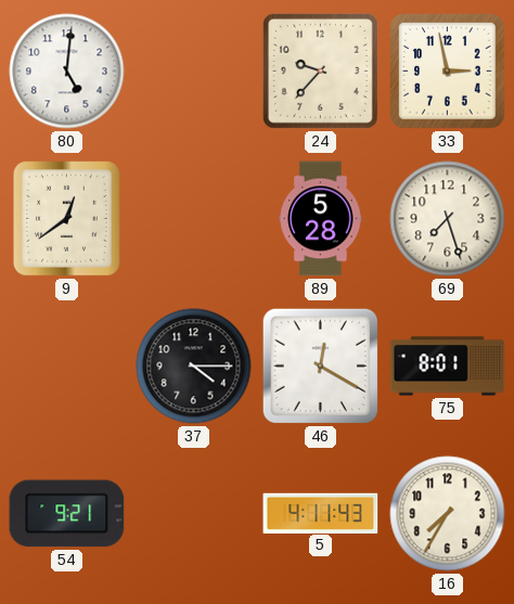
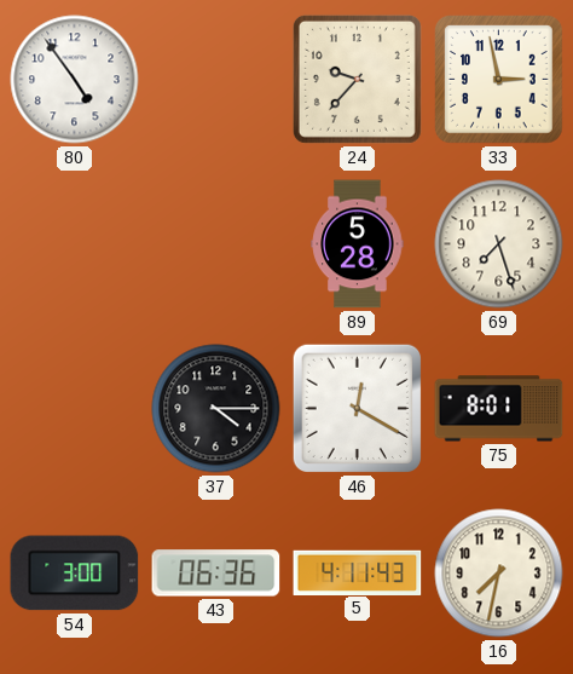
80: 5:01 -> 4:54
9: 12:39 -> none
54: 9:21 -> 3:00
43: none -> 06:36
16: 7:35 -> 7:32
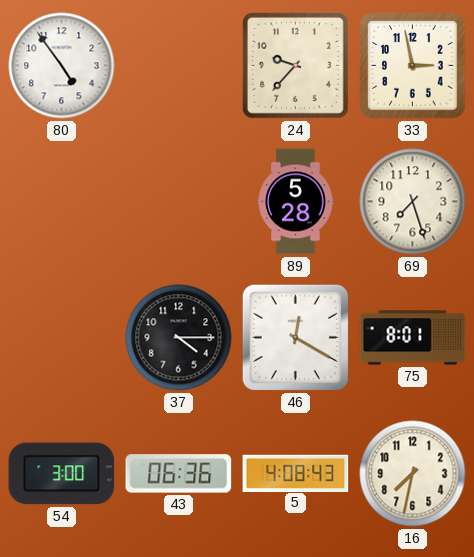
5: 4:11 -> 4:08
